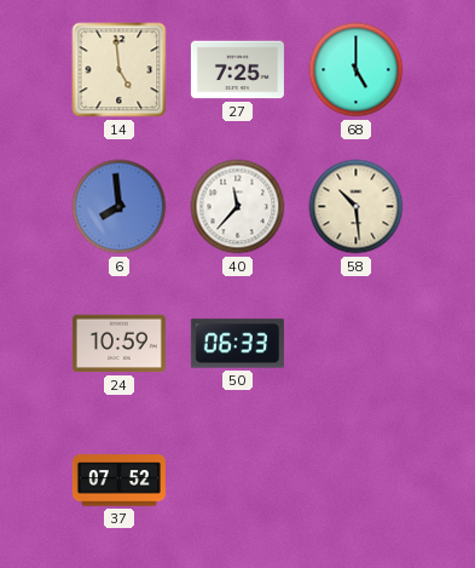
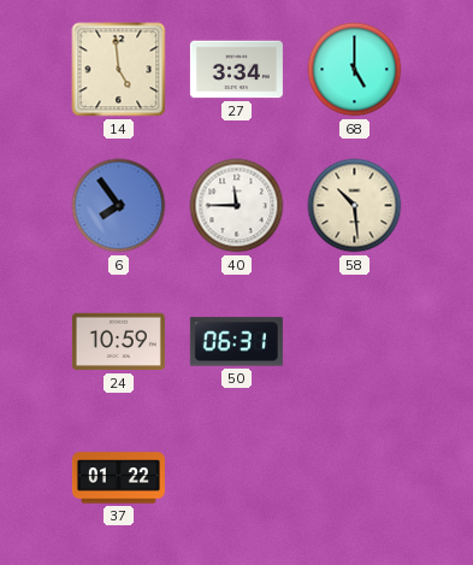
27: 7:25 -> 3:34
6: 7:59 -> 7:54
40: 11:37 -> 11:45
50: 06:33 -> 06:31
37: 07:52 -> 01:22
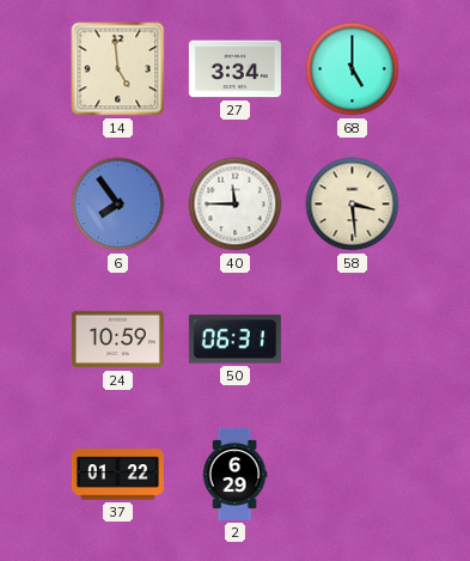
58: 10:29 -> 3:29
2: none -> 6:29
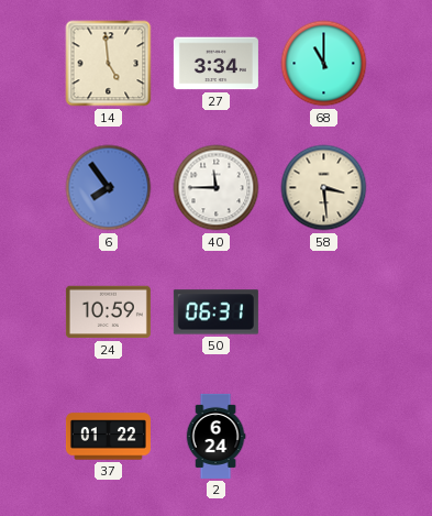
68: 5:00 -> 11:00
2: 6:29 -> 6:24
